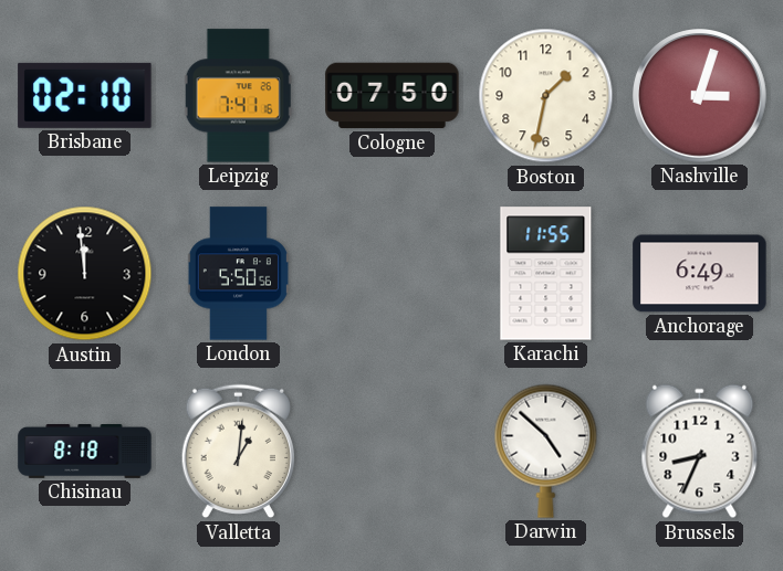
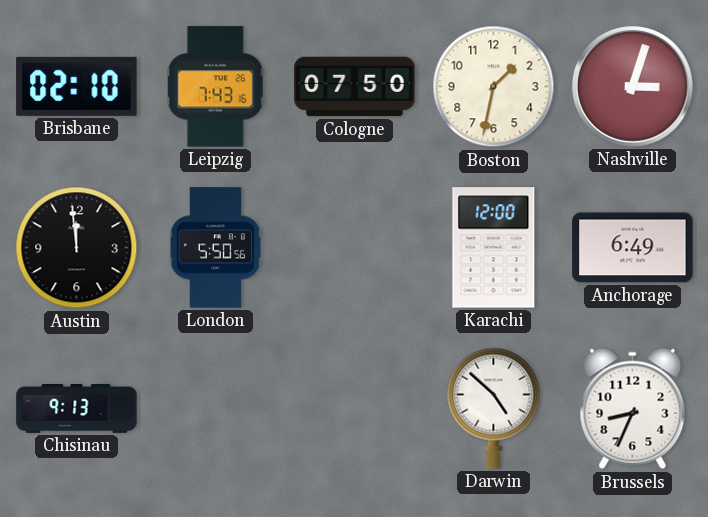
Leipzig: 7:41 -> 7:43
Karachi: 11:55 -> 12:00
Chisinau: 8:18 -> 9:13
Valletta: 1:01 -> none
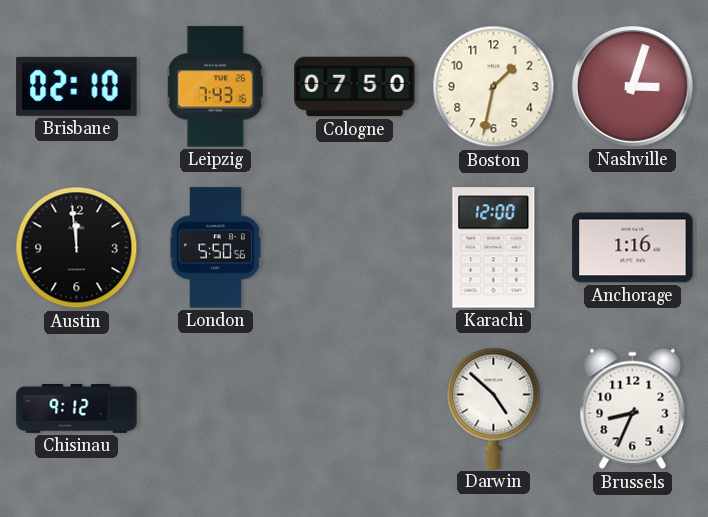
Anchorage: 6:49 -> 1:16
Chisinau: 9:13 -> 9:12
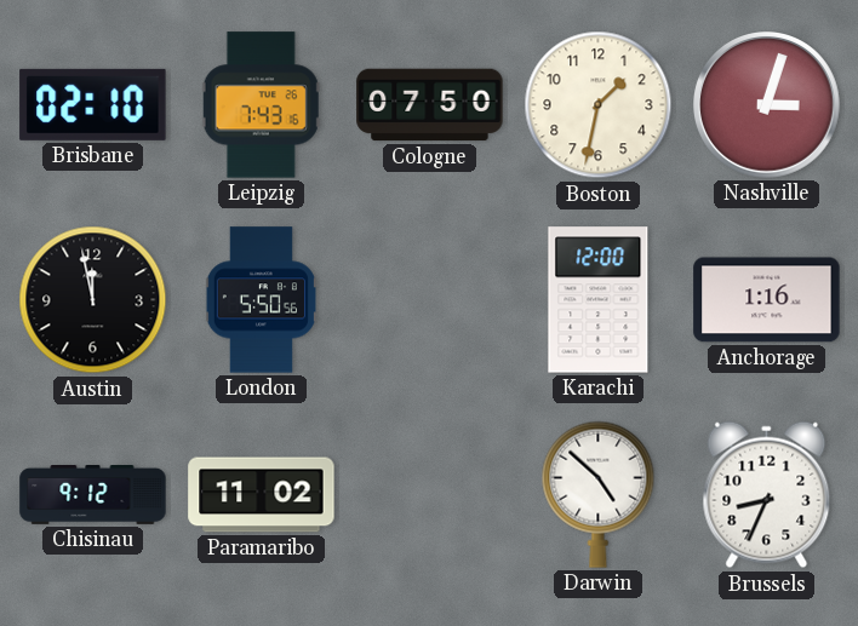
Austin: 11:59 -> 11:58
Paramaribo: none -> 11:02
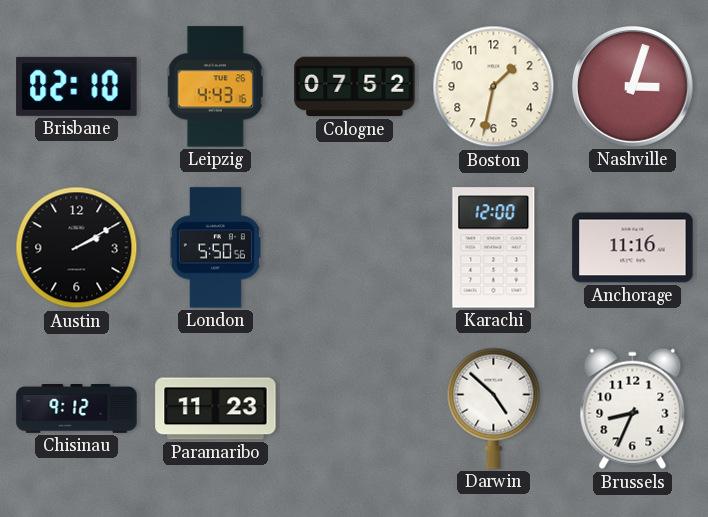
Leipzig: 7:43 -> 4:43
Cologne: 07:50 -> 07:52
Austin: 11:58 -> 2:10
Anchorage: 1:16 -> 11:16
Paramaribo: 11:02 -> 11:23
